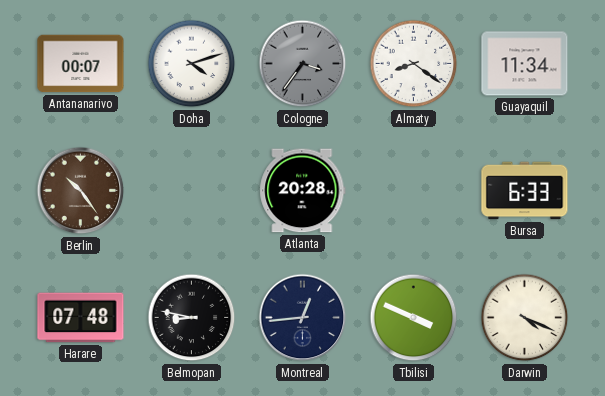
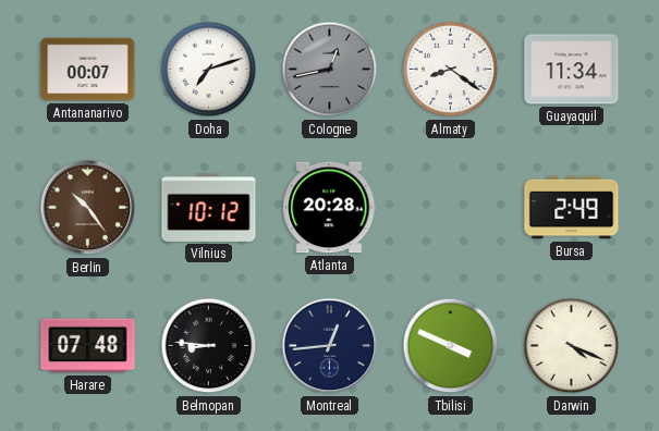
Doha: 4:12 -> 7:12
Cologne: 3:36 -> 12:43
Vilnius: none -> 10:12
Bursa: 6:33 -> 2:49
Belmopan: 8:47 -> 8:46
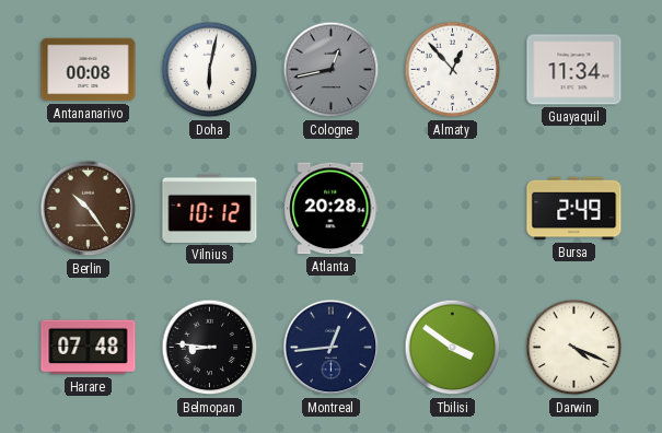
Antananarivo: 00:07 -> 00:08
Doha: 7:12 -> 6:02
Almaty: 8:21 -> 12:53
Tbilisi: 3:49 -> 3:51
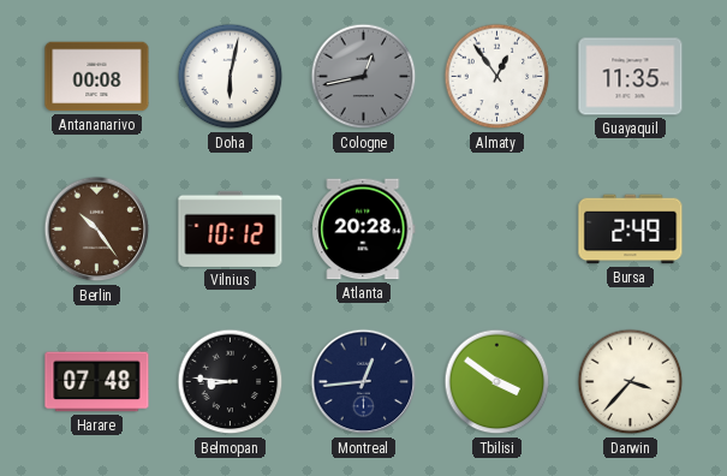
Almaty: 12:53 -> 12:54
Guayaquil: 11:34 -> 11:35
Darwin: 4:19 -> 3:37
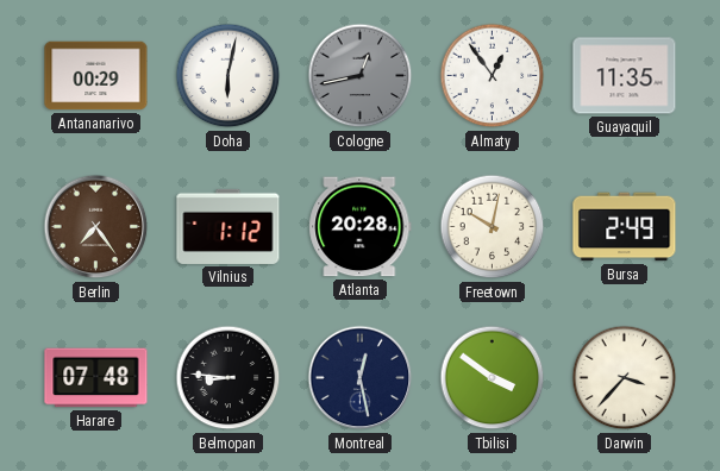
Antananarivo: 00:08 -> 00:29
Berlin: 10:24 -> 7:24
Vilnius: 10:12 -> 1:12
Freetown: none -> 10:02
Montreal: 12:44 -> 12:28
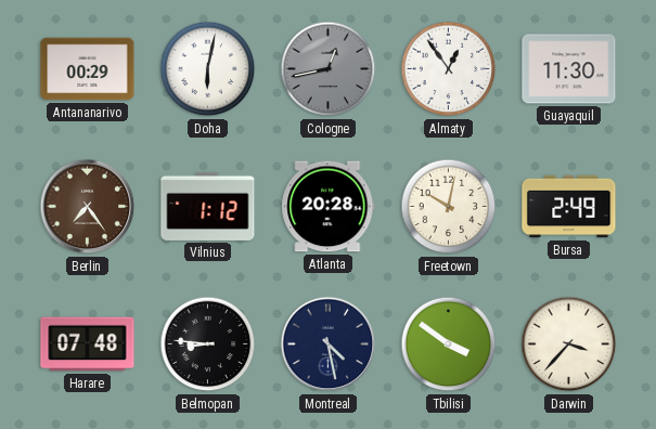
Guayaquil: 11:35 -> 11:30
Montreal: 12:28 -> 4:28
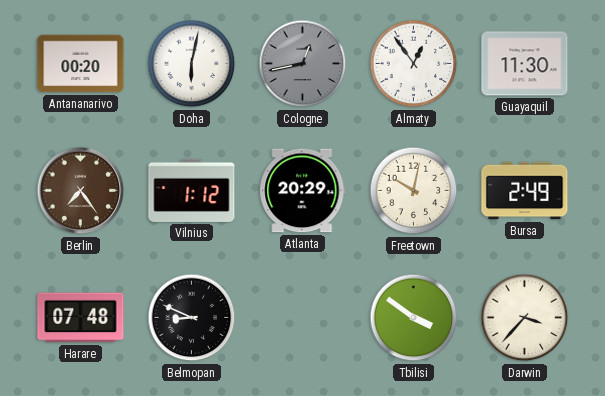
Antananarivo: 00:29 -> 00:20
Atlanta: 20:28 -> 20:29
Belmopan: 8:46 -> 8:49
Montreal: 4:28 -> none
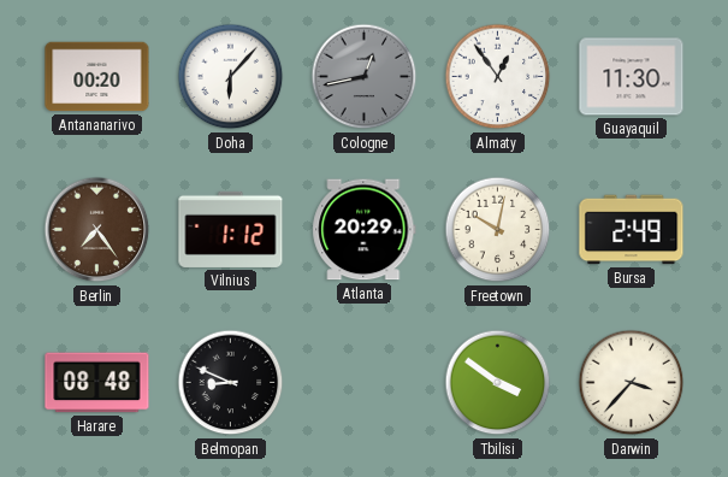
Doha: 6:02 -> 6:07
Harare: 07:48 -> 08:48
